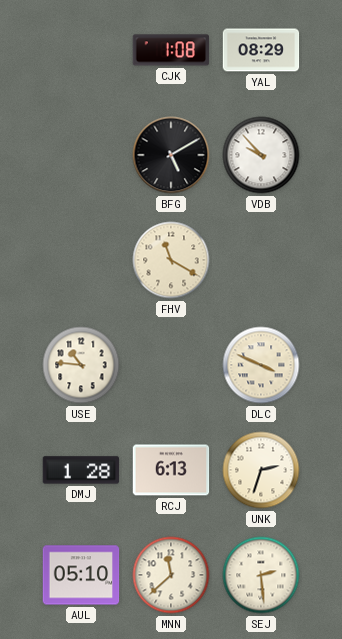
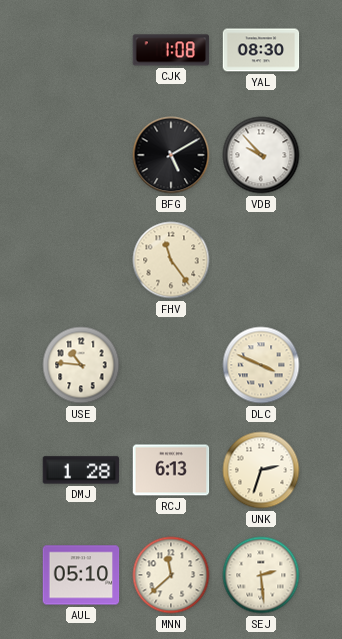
YAL: 08:29 -> 08:30
FHV: 11:20 -> 11:24
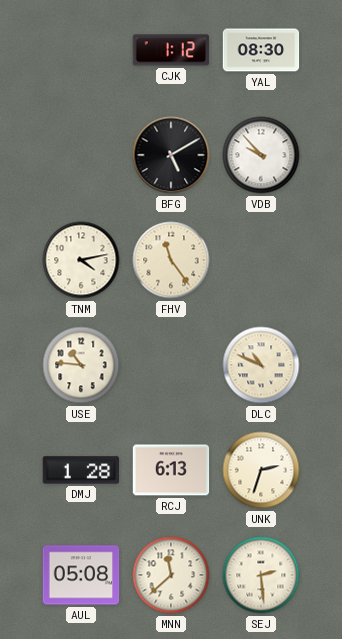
CJK: 1:08 -> 1:12
TNM: none -> 4:13
DLC: 3:49 -> 10:49
AUL: 05:10 -> 05:08
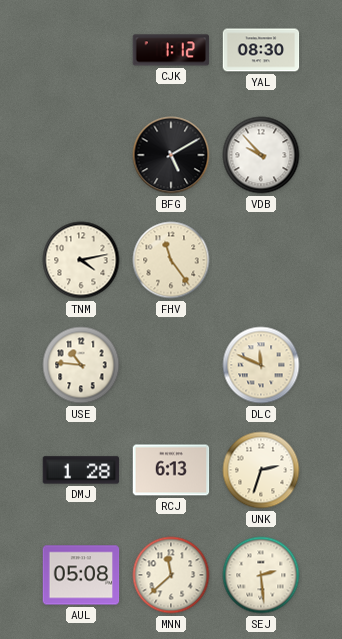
DLC: 10:49 -> 11:49
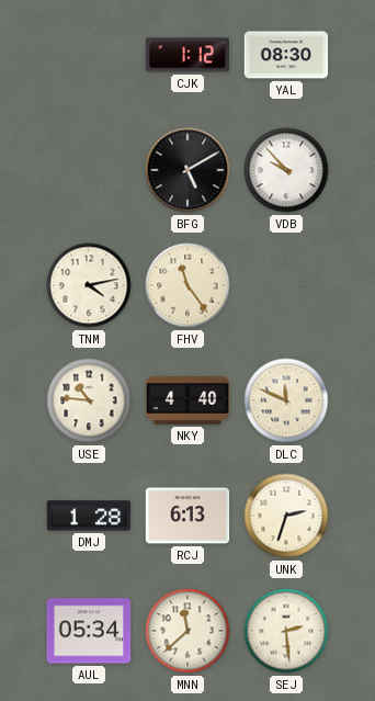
NKY: none -> 4:40
AUL: 05:08 -> 05:34
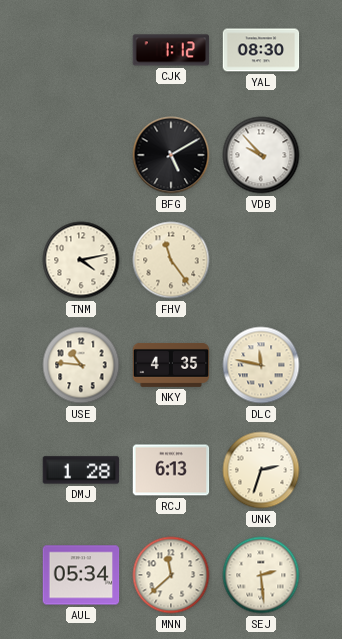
NKY: 4:40 -> 4:35
DLC: 11:49 -> 11:47
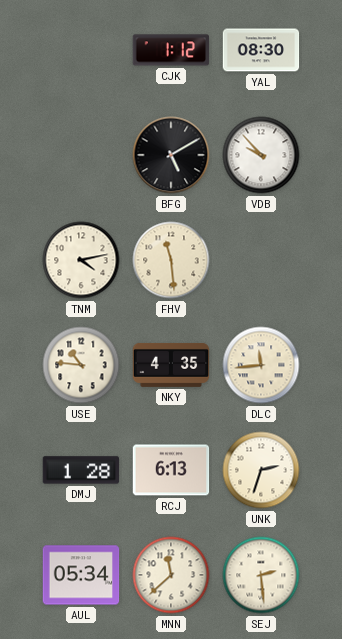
FHV: 11:24 -> 11:29
DLC: 11:47 -> 11:44
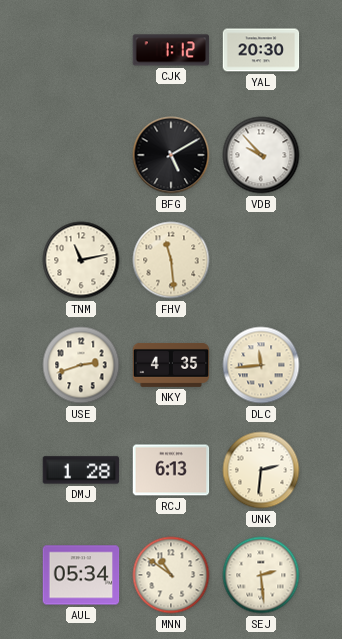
YAL: 08:30 -> 20:30
TNM: 4:13 -> 11:13
USE: 10:46 -> 2:42
UNK: 2:33 -> 2:31
MNN: 11:38 -> 10:51
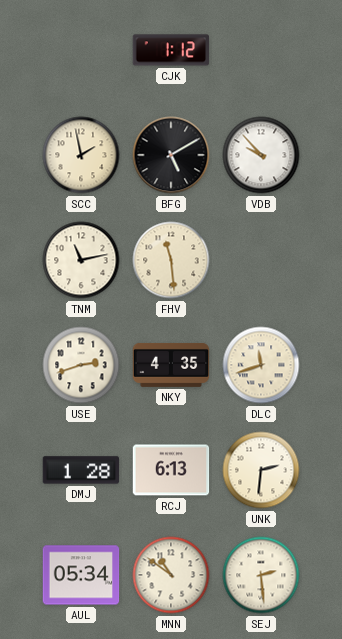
YAL: 20:30 -> none
SCC: none -> 1:58
DLC: 11:44 -> 11:42
